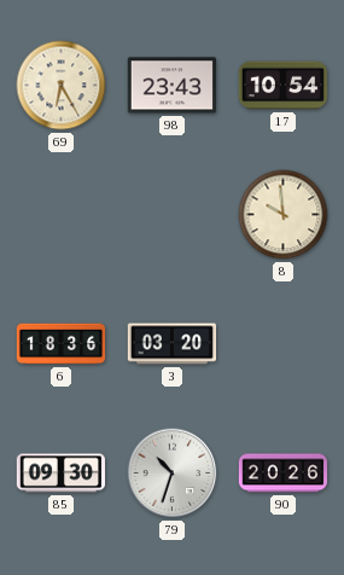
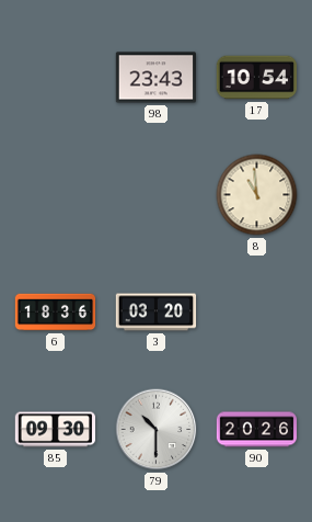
69: 6:25 -> none
8: 9:59 -> 10:59
79: 10:33 -> 10:30
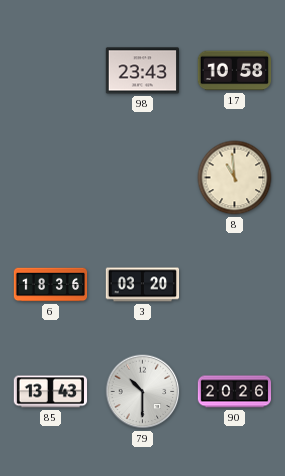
17: 10:54 -> 10:58
85: 09:30 -> 13:43
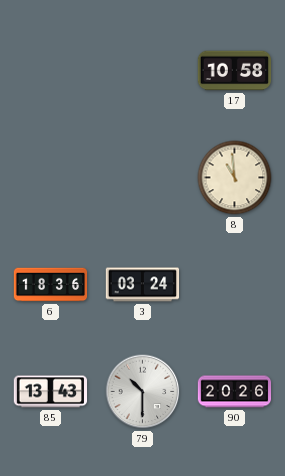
98: 23:43 -> none
3: 03:20 -> 03:24
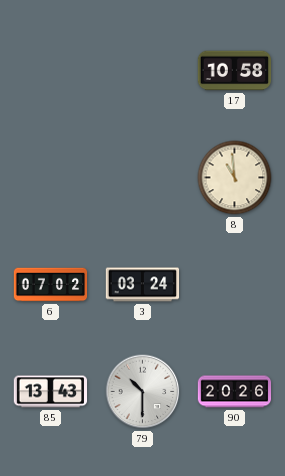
6: 18:36 -> 07:02
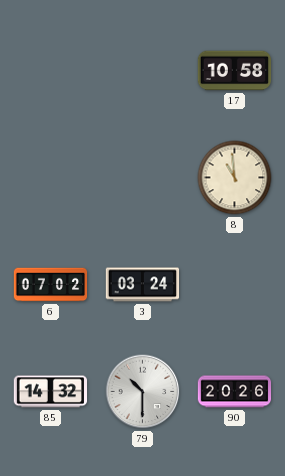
85: 13:43 -> 14:32
